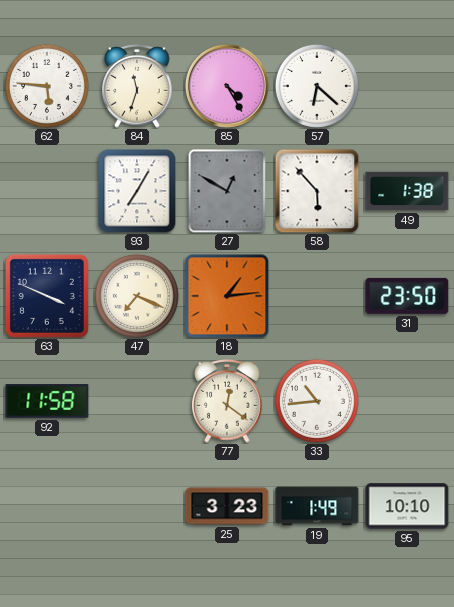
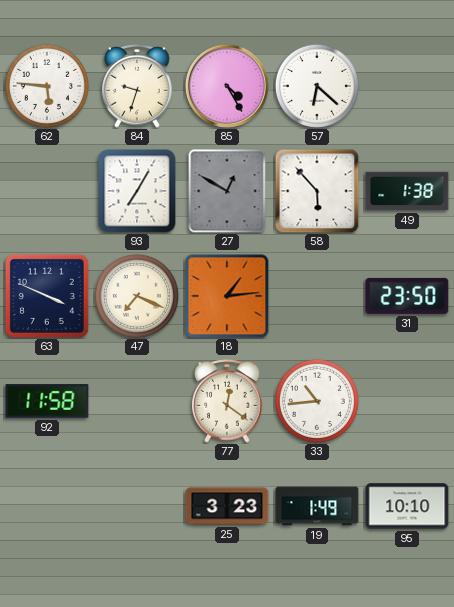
84: 11:33 -> 9:33
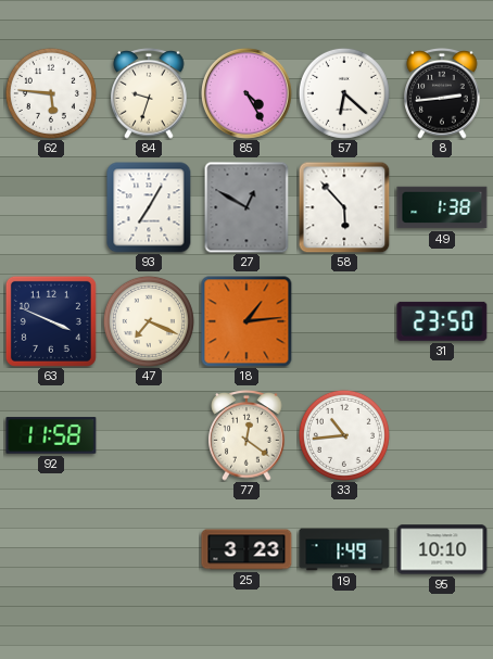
8: none -> 2:44
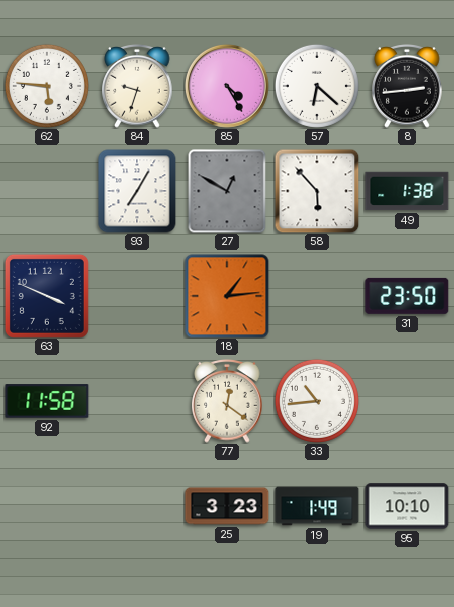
47: 7:19 -> none
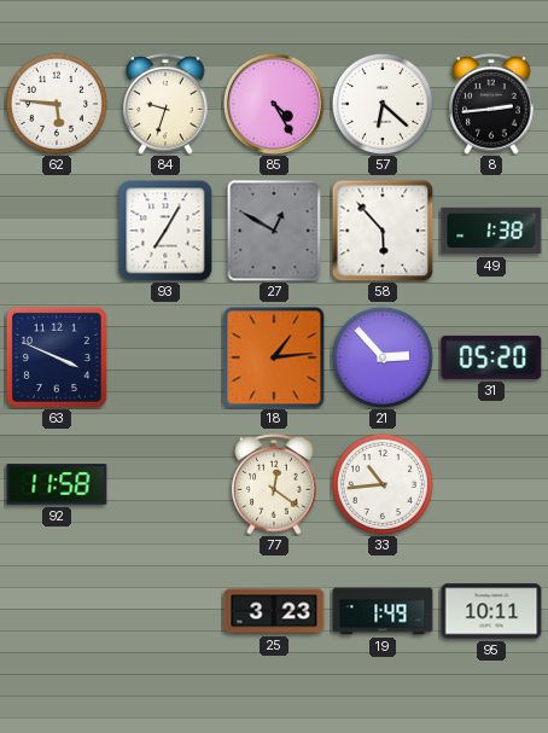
21: none -> 2:53
31: 23:50 -> 05:20
95: 10:10 -> 10:11
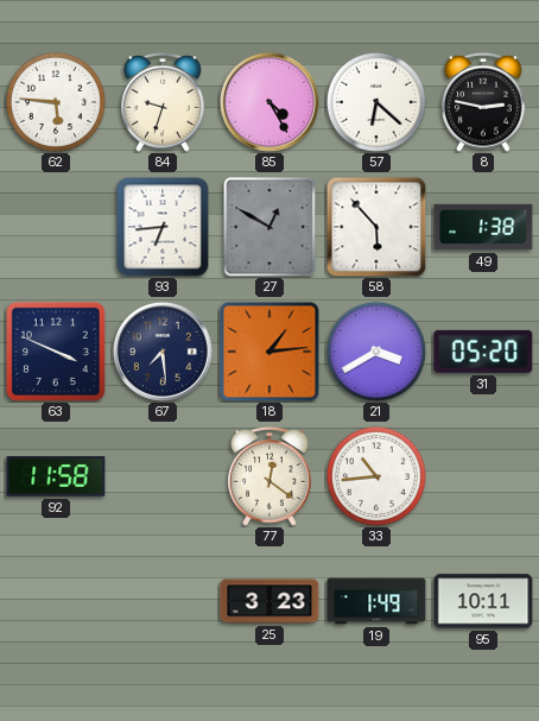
8: 2:44 -> 2:47
93: 7:05 -> 6:44
67: none -> 7:29
21: 2:53 -> 3:40
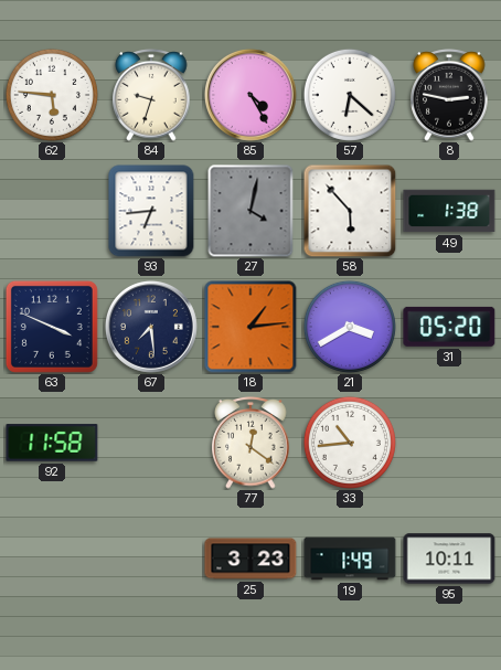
27: 12:50 -> 4:02
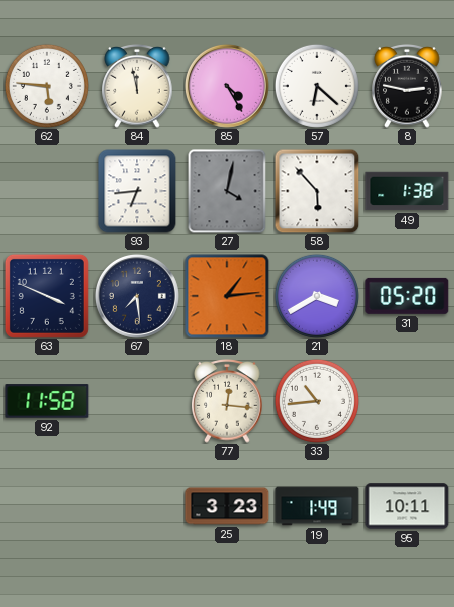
84: 9:33 -> 11:58
77: 12:21 -> 12:16
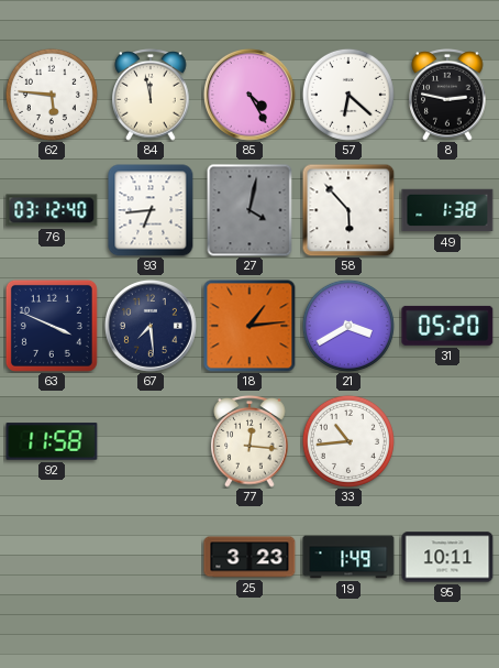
76: none -> 03:12
